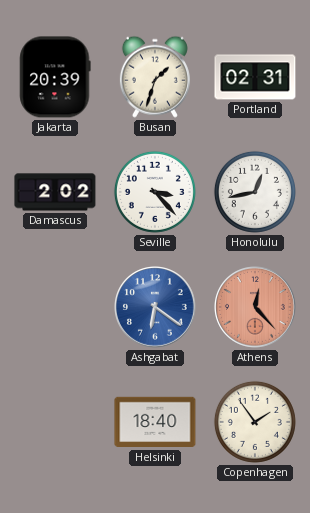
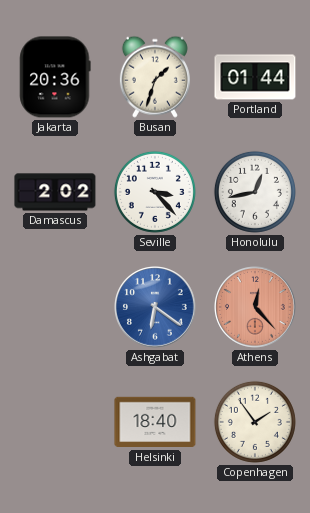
Jakarta: 20:39 -> 20:36
Portland: 02:31 -> 01:44
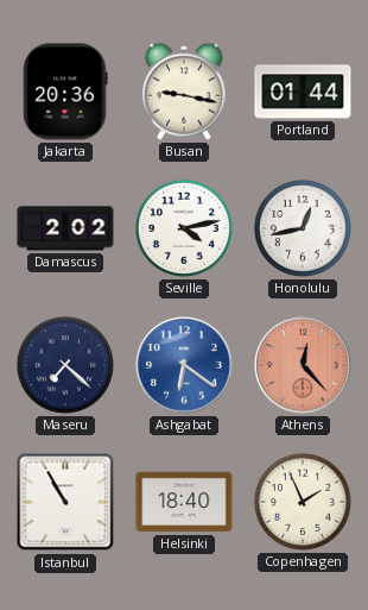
Busan: 1:33 -> 9:17
Seville: 3:23 -> 4:13
Maseru: none -> 7:22
Istanbul: none -> 10:55
Copenhagen: 1:54 -> 1:56
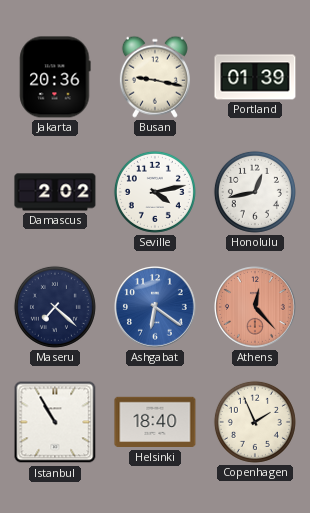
Portland: 01:44 -> 01:39
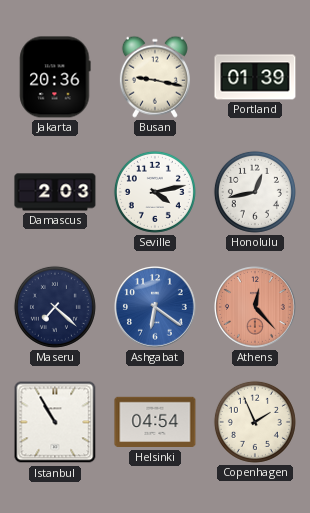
Damascus: 2:02 -> 2:03
Helsinki: 18:40 -> 04:54
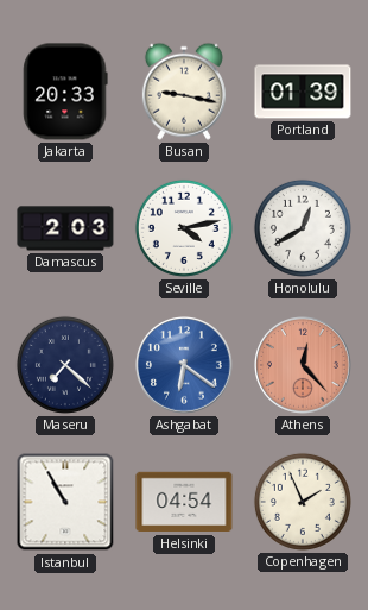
Jakarta: 20:36 -> 20:33
Honolulu: 12:43 -> 12:40
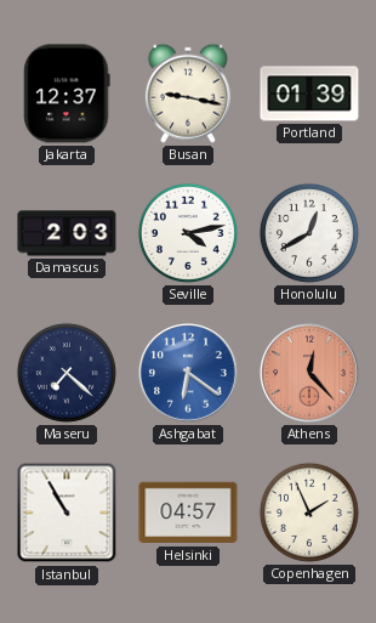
Jakarta: 20:33 -> 12:37
Helsinki: 04:54 -> 04:57
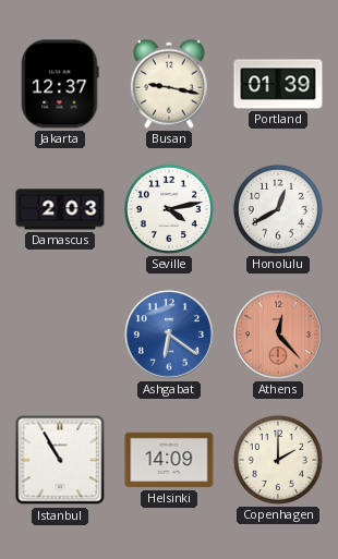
Maseru: 7:22 -> none
Helsinki: 04:57 -> 14:09
Copenhagen: 1:56 -> 2:00
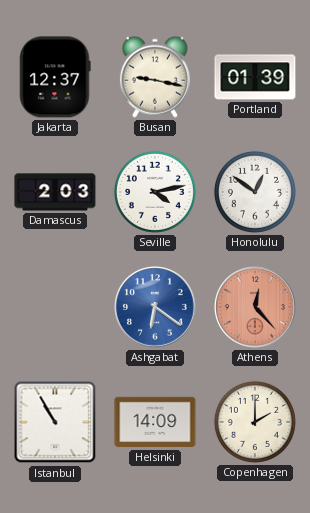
Honolulu: 12:40 -> 12:51
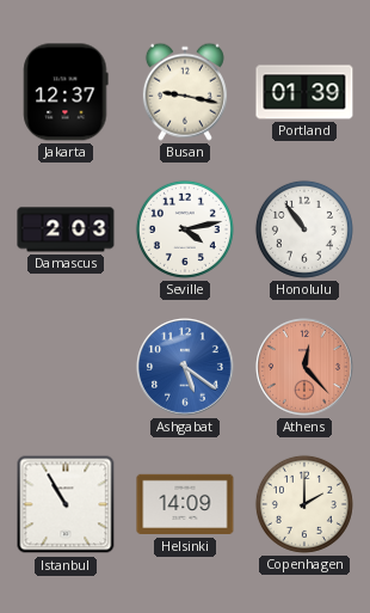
Honolulu: 12:51 -> 10:54
Ashgabat: 6:21 -> 5:21
